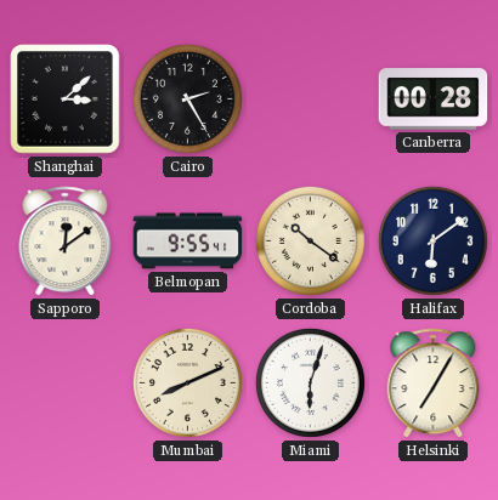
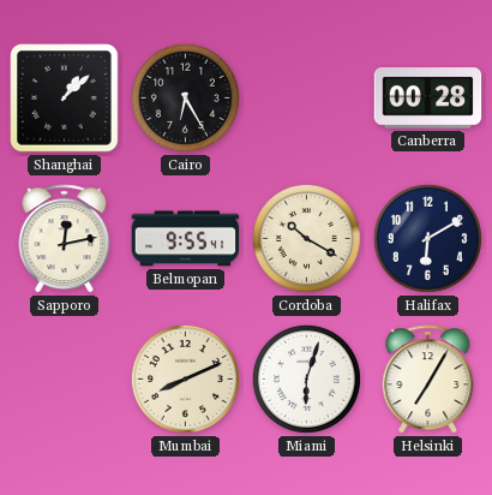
Shanghai: 3:08 -> 1:08
Cairo: 2:25 -> 6:25
Sapporo: 12:09 -> 12:13
Cordoba: 10:21 -> 10:20
Halifax: 6:09 -> 6:10
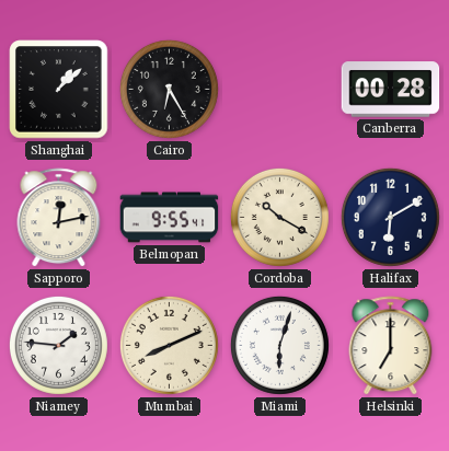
Niamey: none -> 1:46
Helsinki: 7:05 -> 7:00
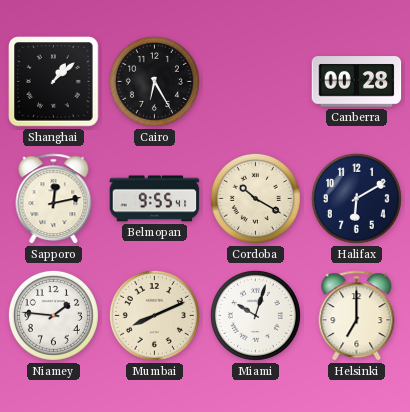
Miami: 6:03 -> 10:03
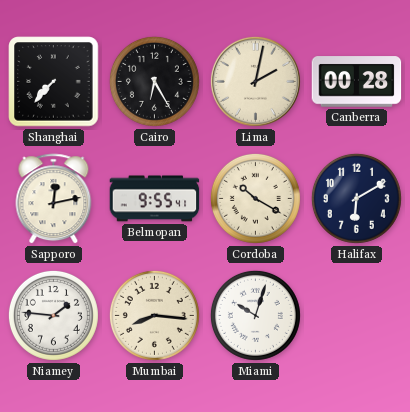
Shanghai: 1:08 -> 7:37
Lima: none -> 2:02
Mumbai: 8:11 -> 8:16
Helsinki: 7:00 -> none
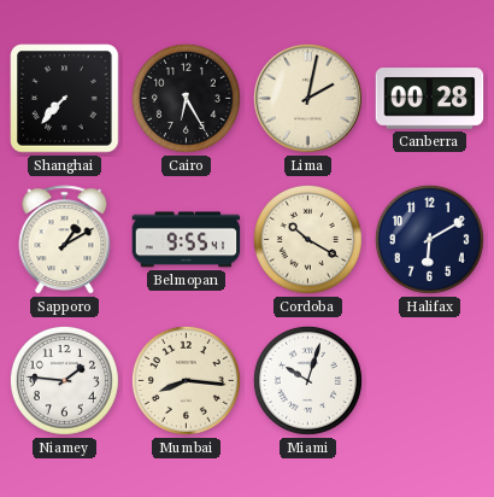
Sapporo: 12:13 -> 1:10
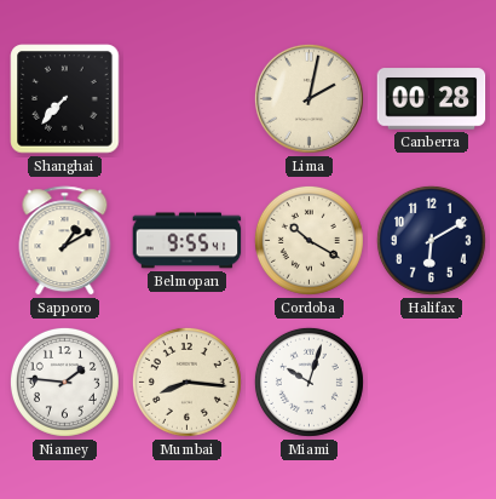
Cairo: 6:25 -> none
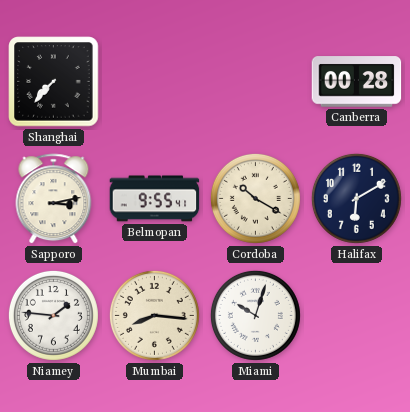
Lima: 2:02 -> none
Sapporo: 1:10 -> 3:13
